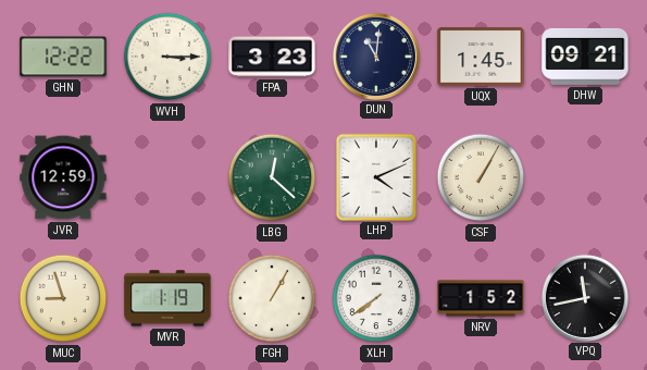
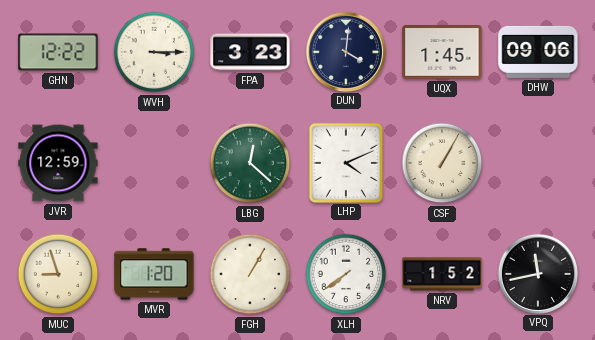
DUN: 11:01 -> 4:01
DHW: 09:21 -> 09:06
MVR: 1:19 -> 1:20
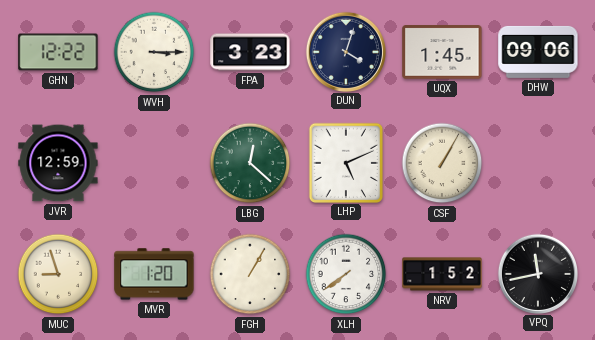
DUN: 4:01 -> 4:03
LHP: 4:11 -> 5:11
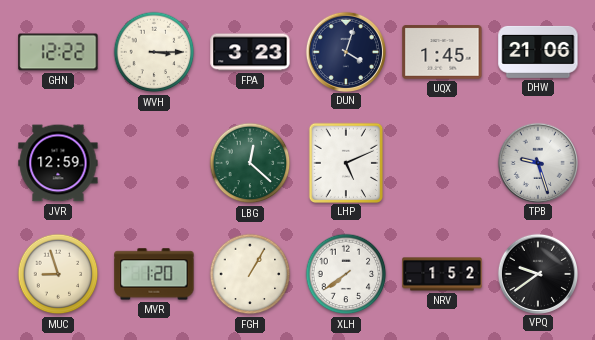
DHW: 09:06 -> 21:06
CSF: 1:05 -> none
TPB: none -> 9:27
VPQ: 11:43 -> 9:39
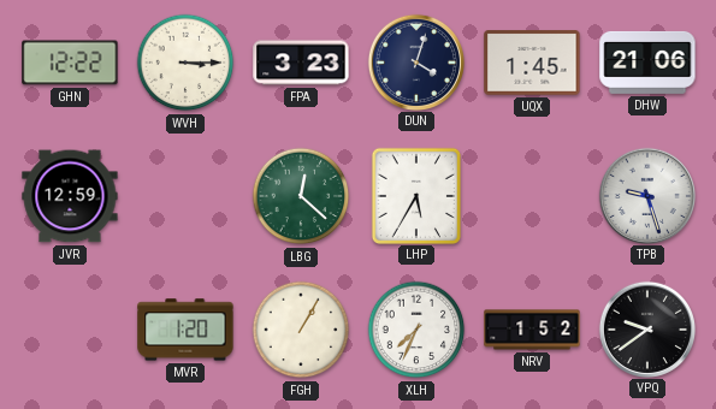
LHP: 5:11 -> 5:35
MUC: 8:57 -> none
XLH: 7:39 -> 7:34
